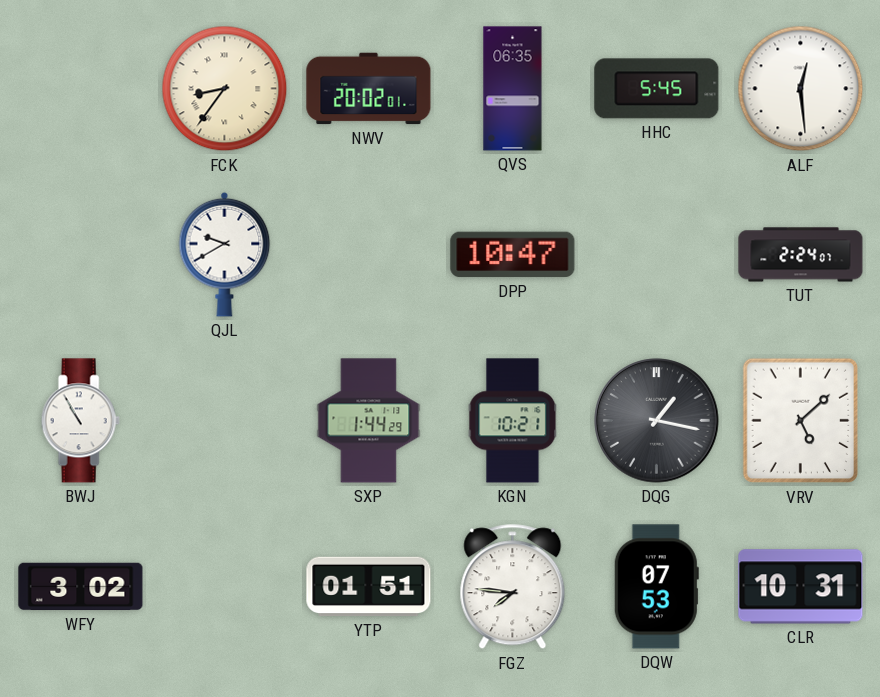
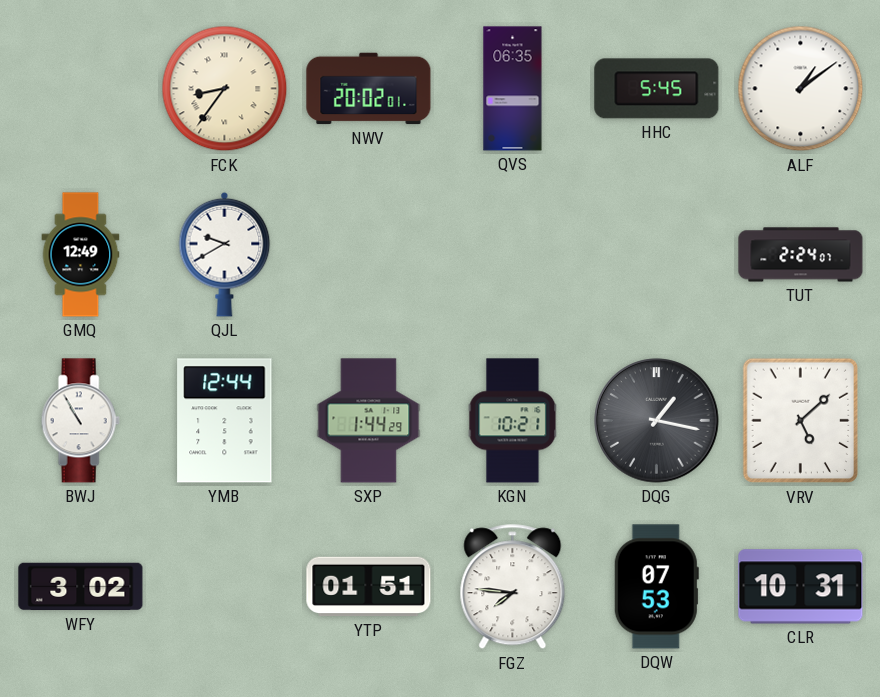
ALF: 12:29 -> 1:09
GMQ: none -> 12:49
DPP: 10:47 -> none
YMB: none -> 12:44
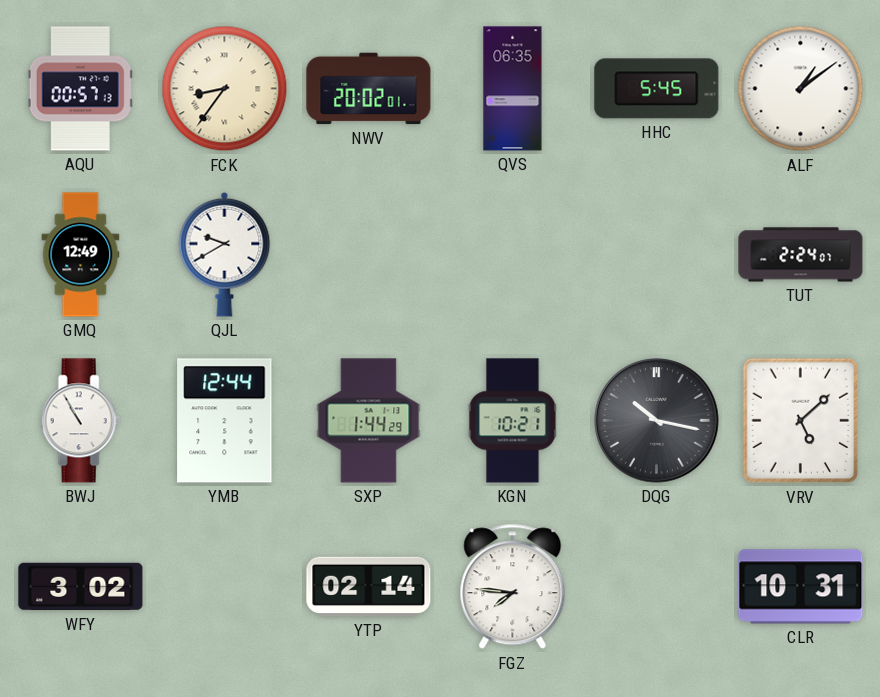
AQU: none -> 00:57
DQG: 1:17 -> 10:17
YTP: 01:51 -> 02:14
DQW: 07:53 -> none
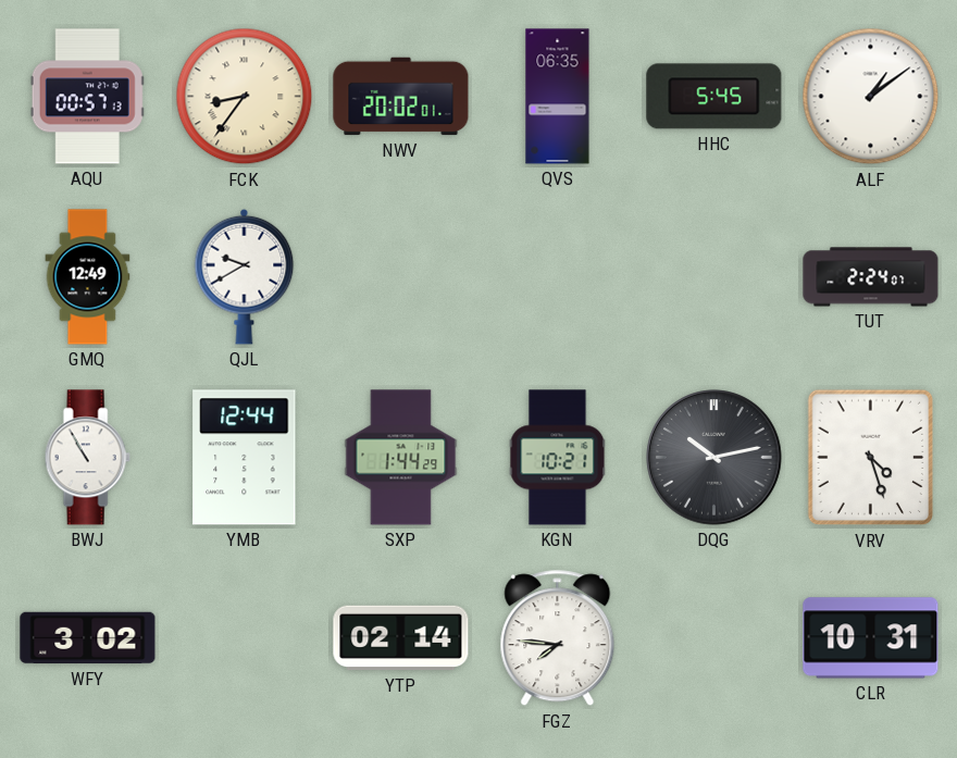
DQG: 10:17 -> 10:13
VRV: 5:08 -> 4:27
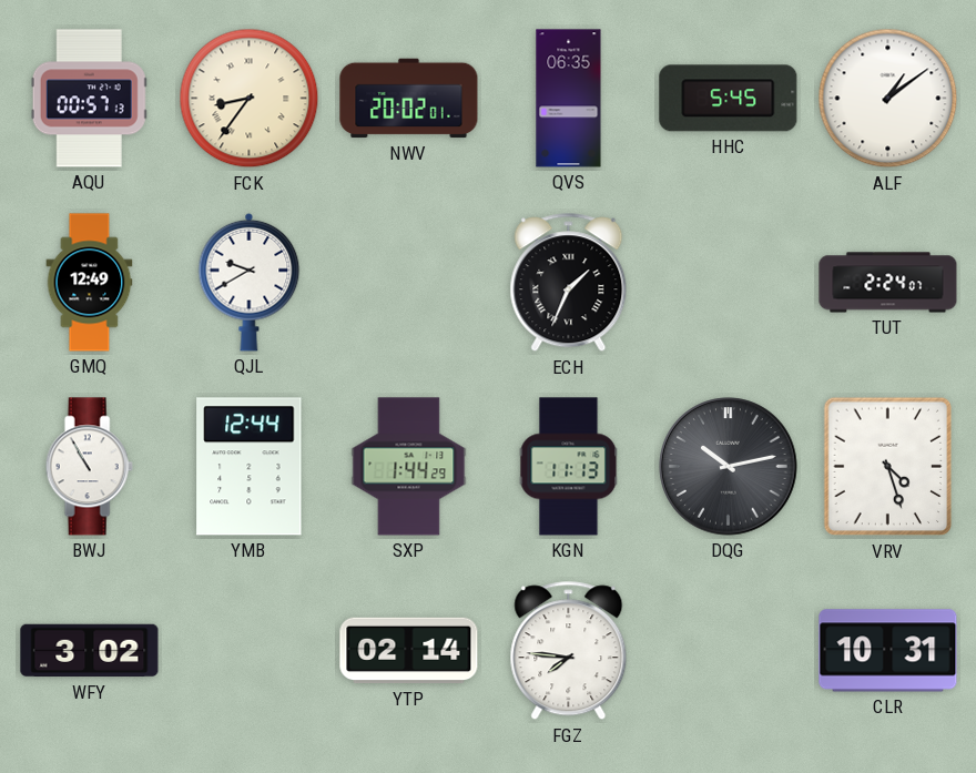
ECH: none -> 1:34
KGN: 10:21 -> 11:13
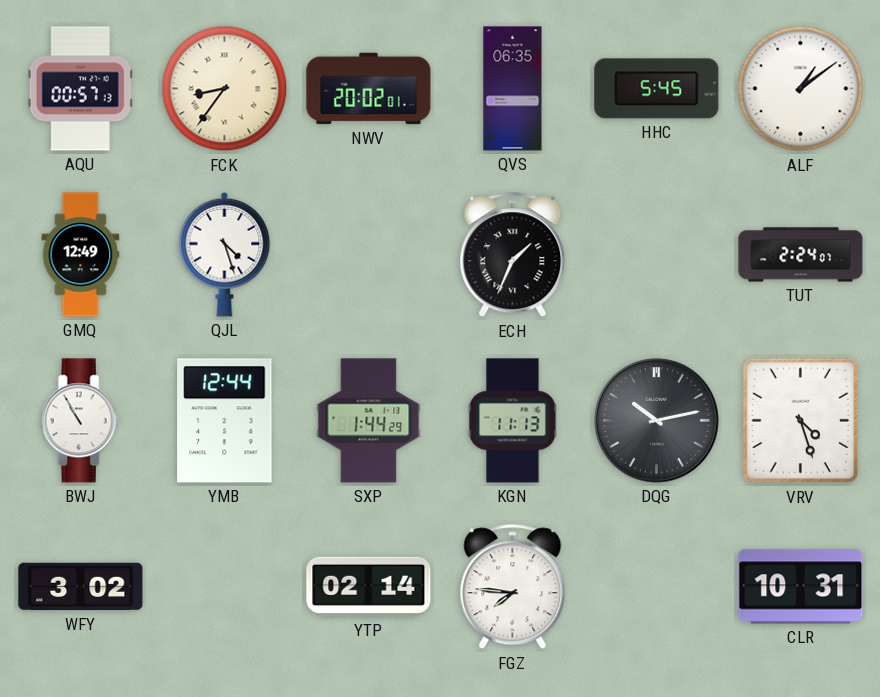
QJL: 9:40 -> 4:27
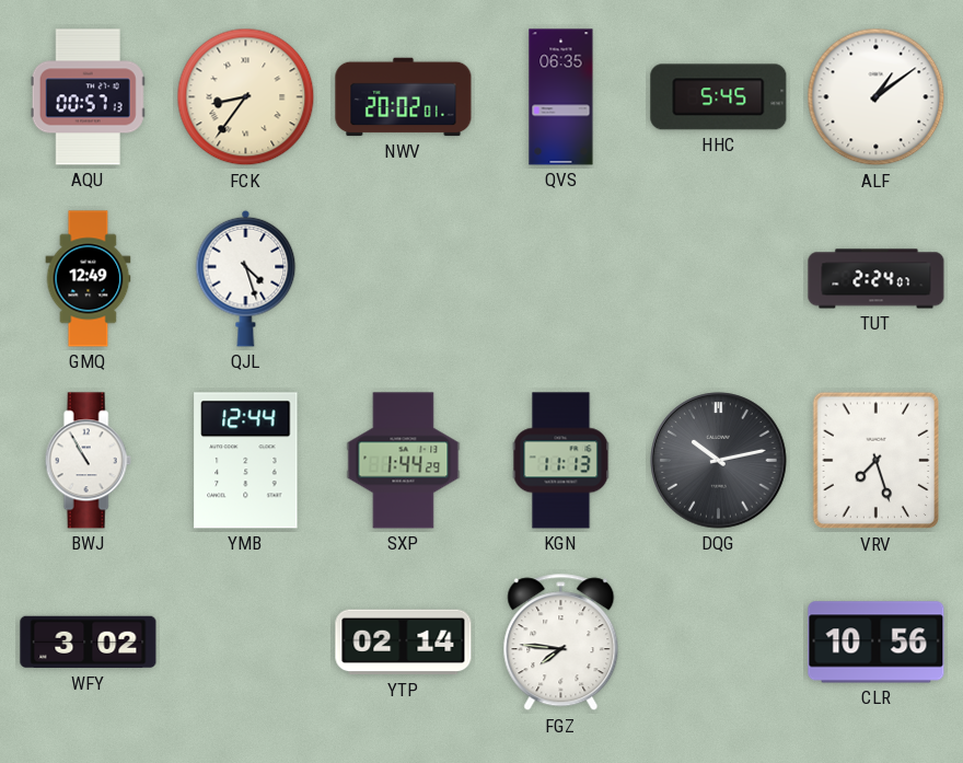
ECH: 1:34 -> none
VRV: 4:27 -> 7:27
CLR: 10:31 -> 10:56
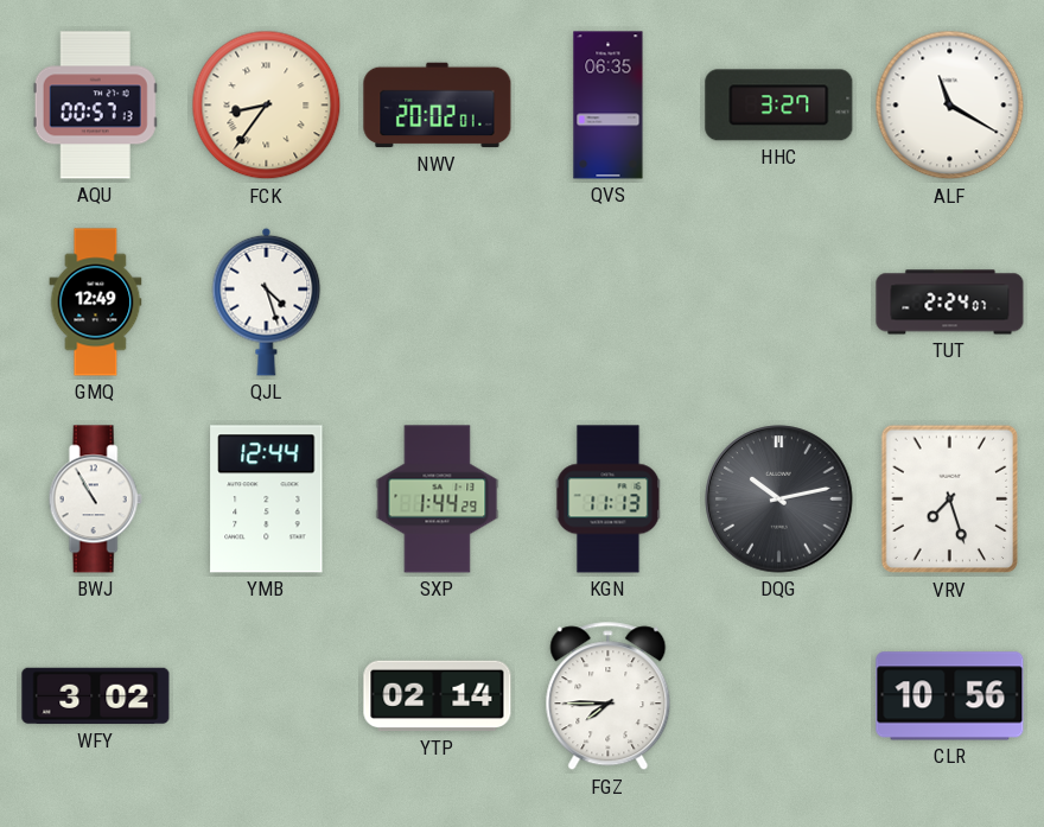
HHC: 5:45 -> 3:27
ALF: 1:09 -> 11:20
FGZ: 7:46 -> 7:45
